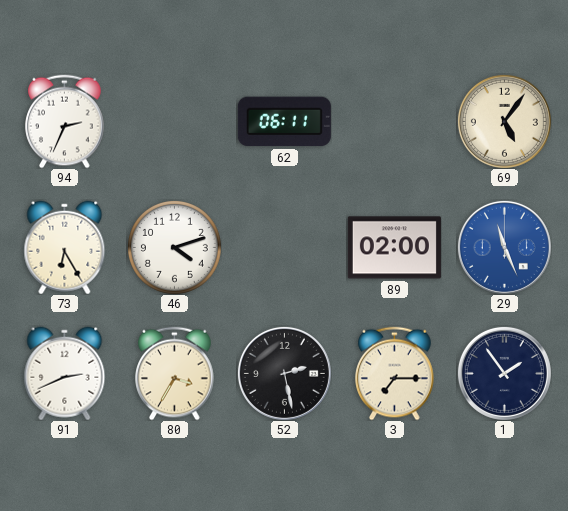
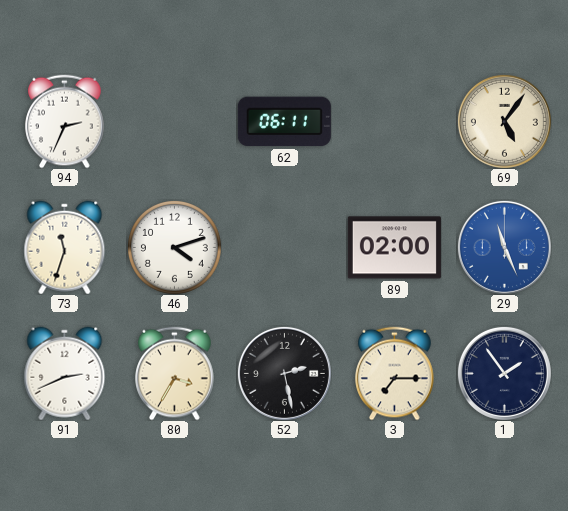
73: 6:25 -> 11:33
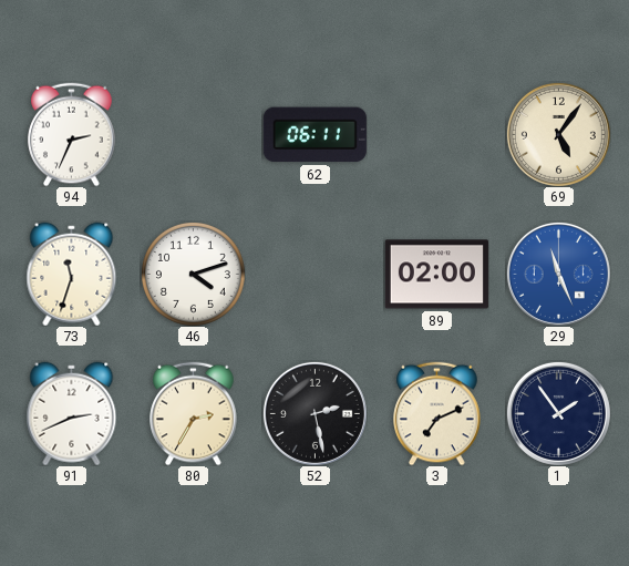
80: 3:35 -> 2:35
3: 7:15 -> 7:11
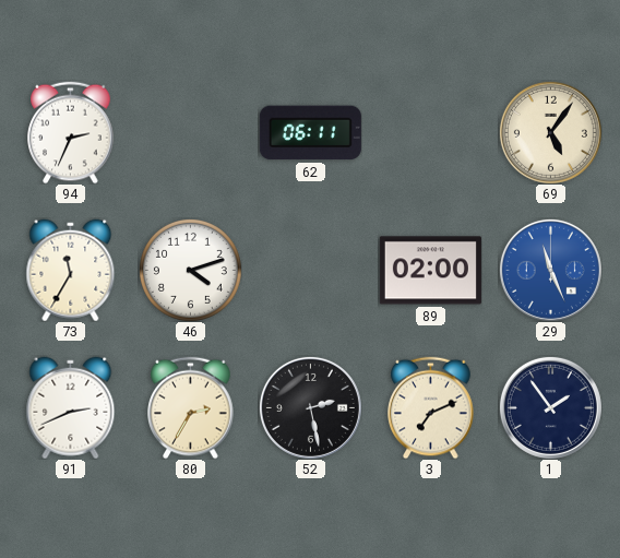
73: 11:33 -> 11:35
